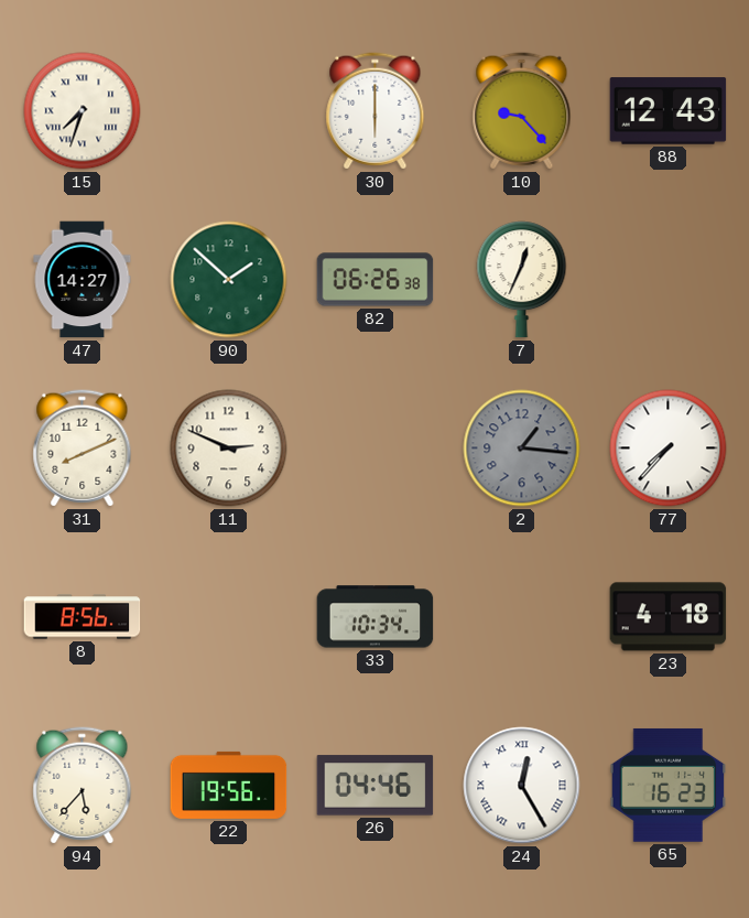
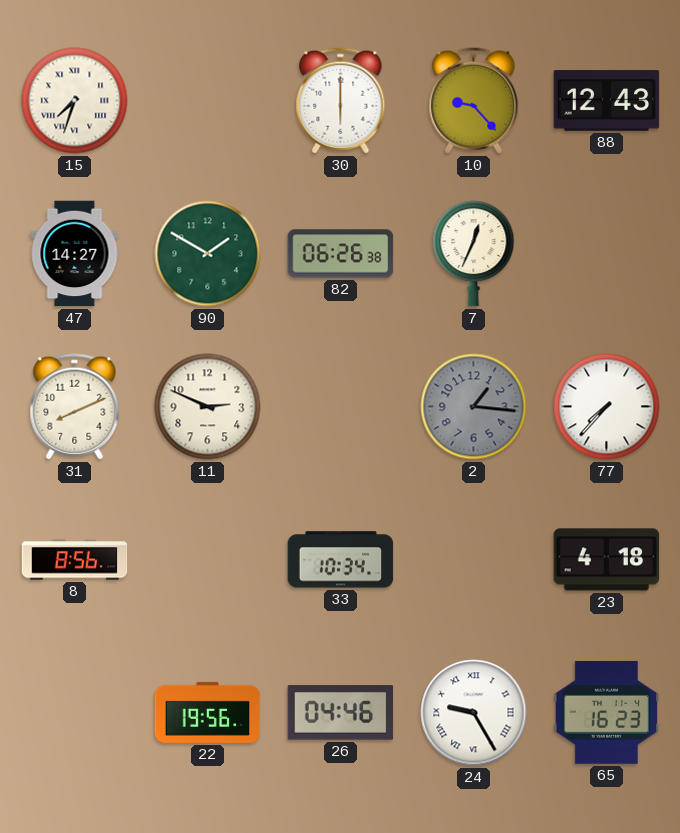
90: 1:52 -> 1:50
94: 5:37 -> none
24: 12:25 -> 9:25
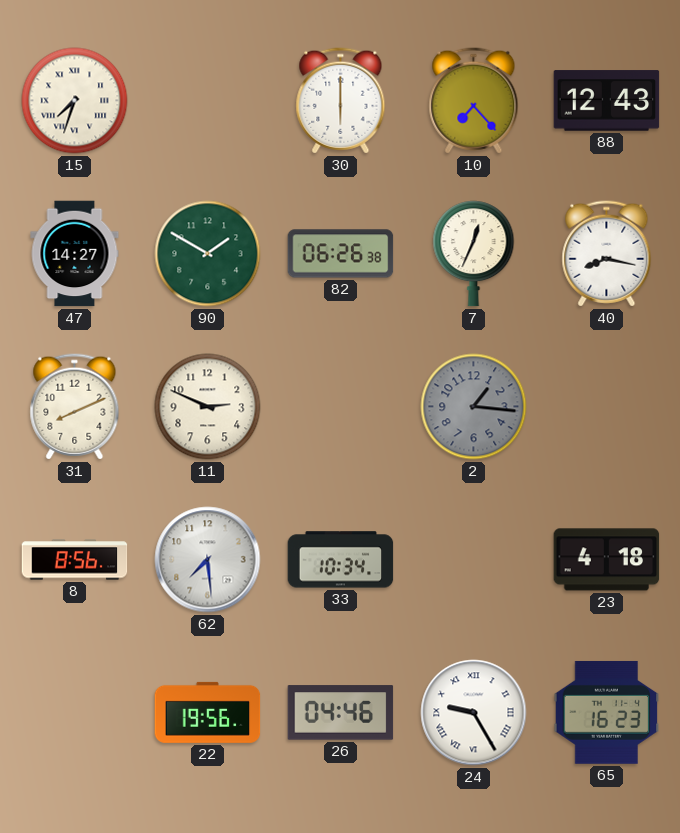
10: 9:23 -> 7:23
40: none -> 8:17
77: 7:37 -> none
62: none -> 7:29
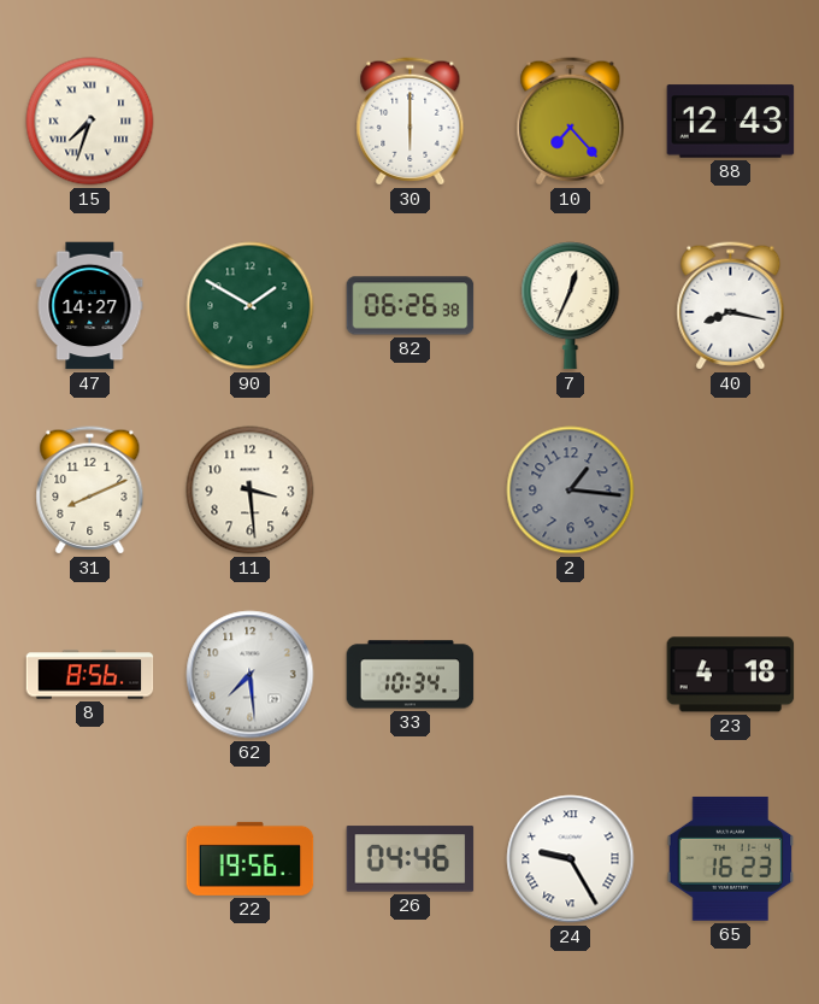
11: 2:49 -> 3:29
